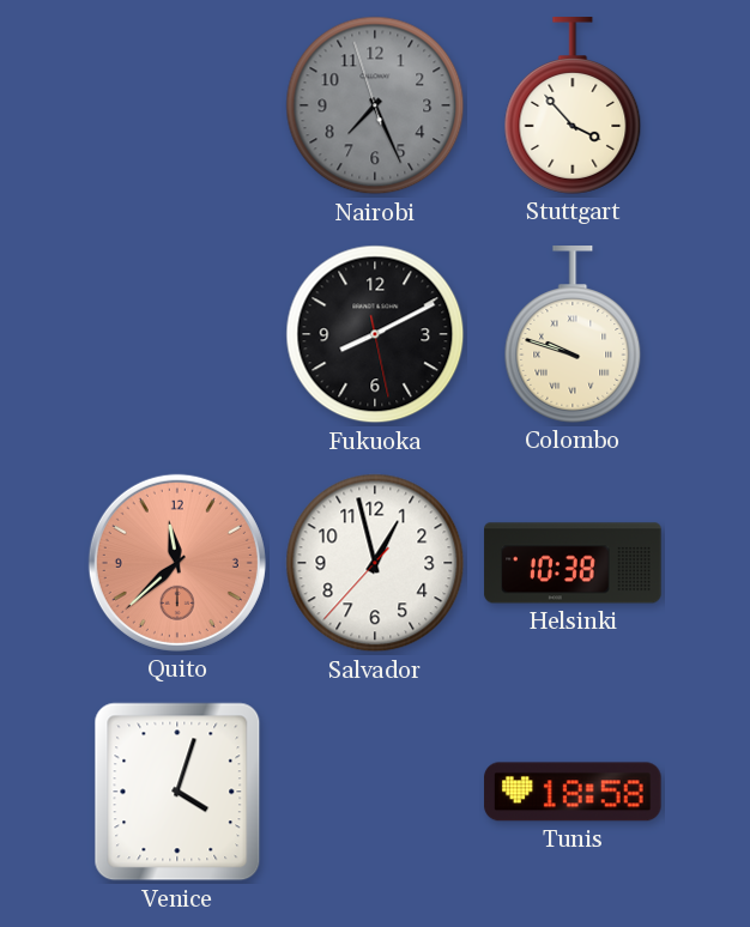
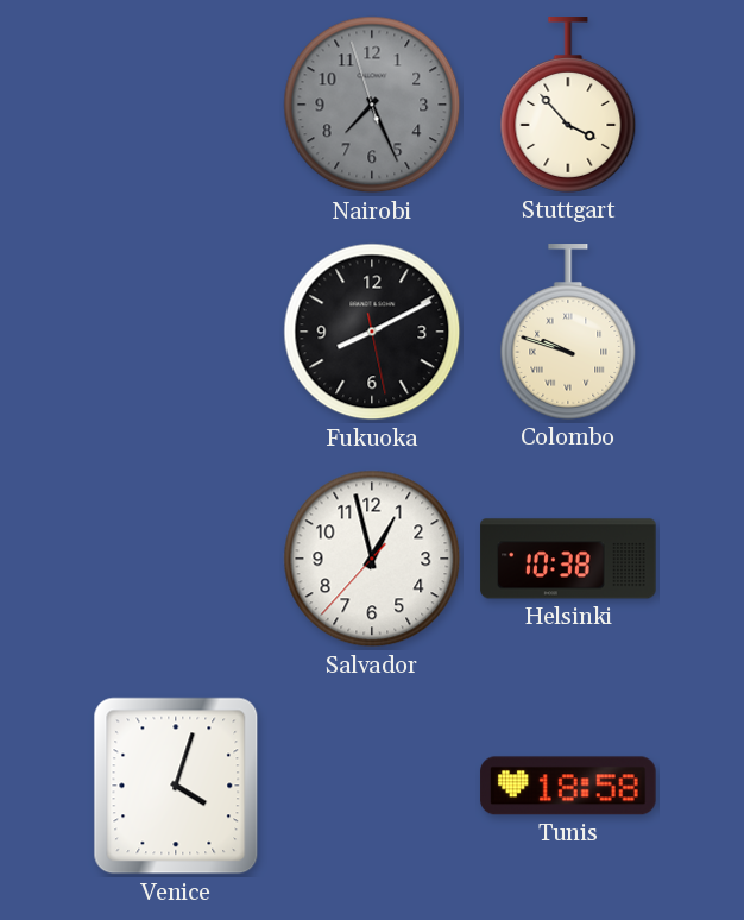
Quito: 11:38 -> none
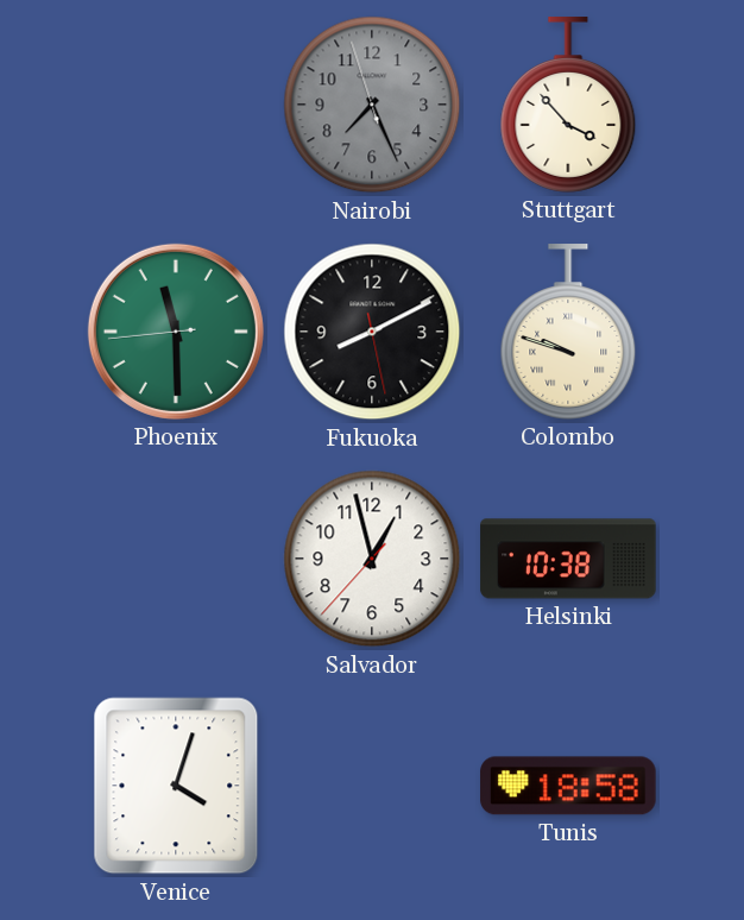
Phoenix: none -> 11:29
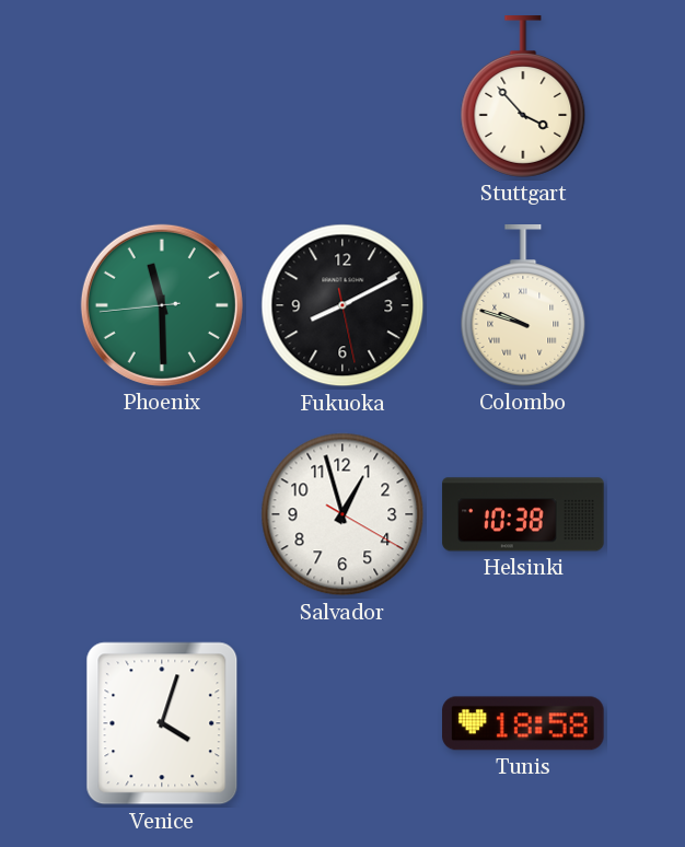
Nairobi: 7:25 -> none
Salvador: 12:57:37 -> 12:57:20
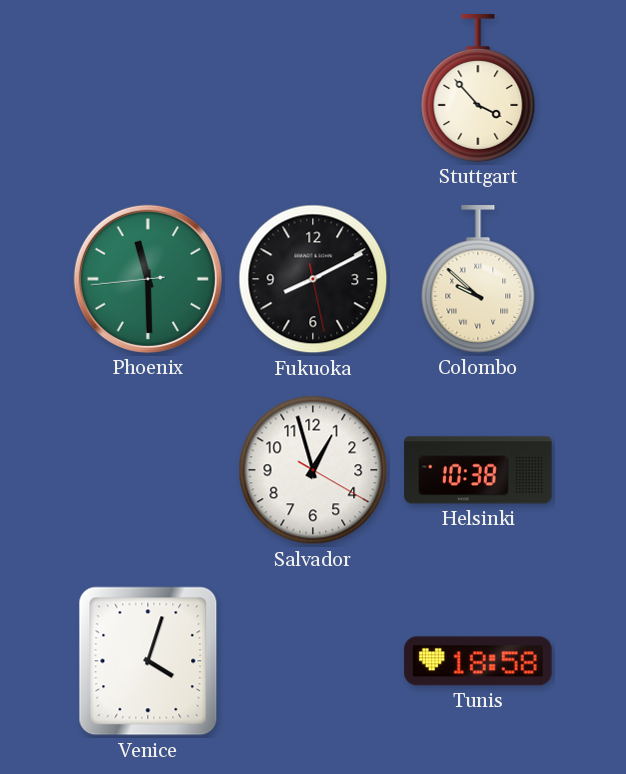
Colombo: 9:48 -> 9:52
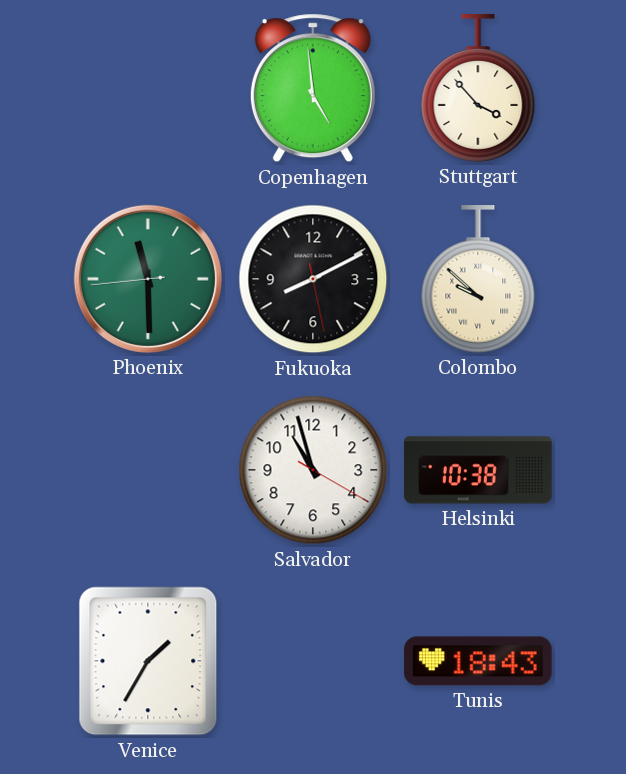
Copenhagen: none -> 4:59
Salvador: 12:57 -> 10:57
Venice: 4:03 -> 1:35
Tunis: 18:58 -> 18:43
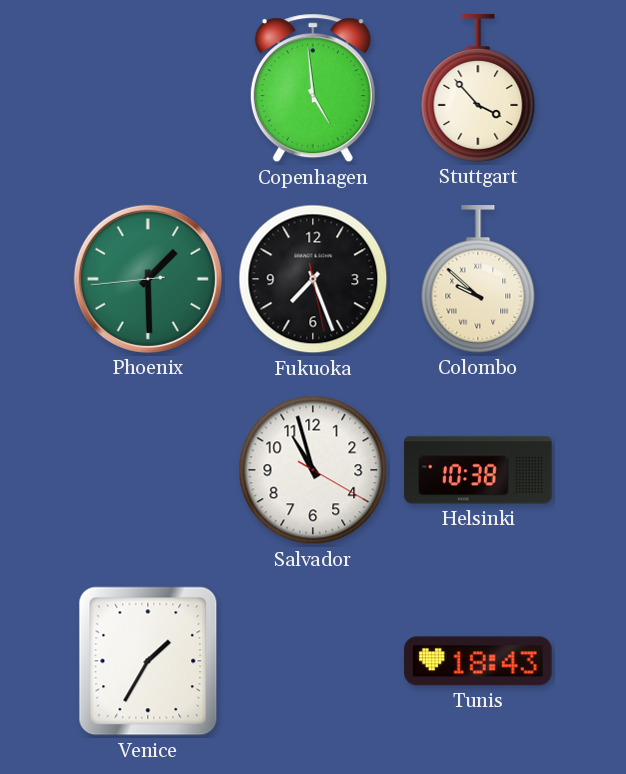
Phoenix: 11:29 -> 1:29
Fukuoka: 8:10 -> 7:26
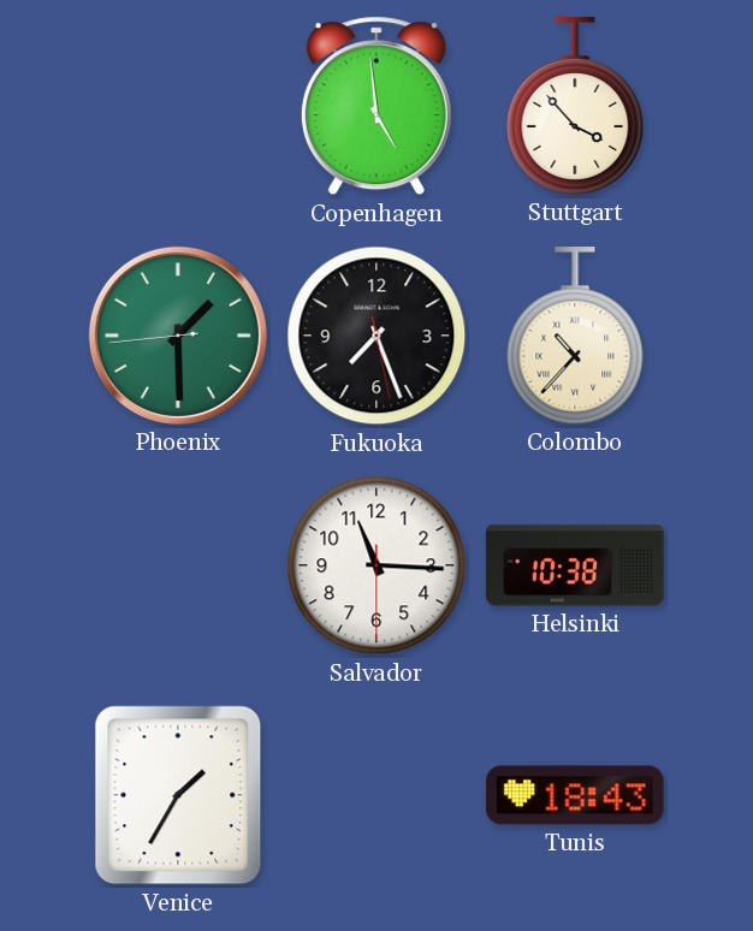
Colombo: 9:52 -> 10:37
Salvador: 10:57 -> 11:15
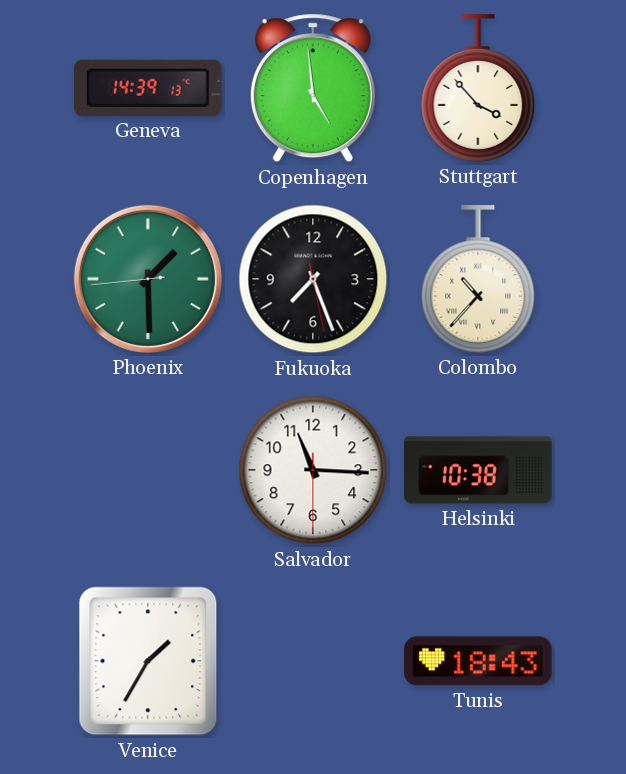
Geneva: none -> 14:39
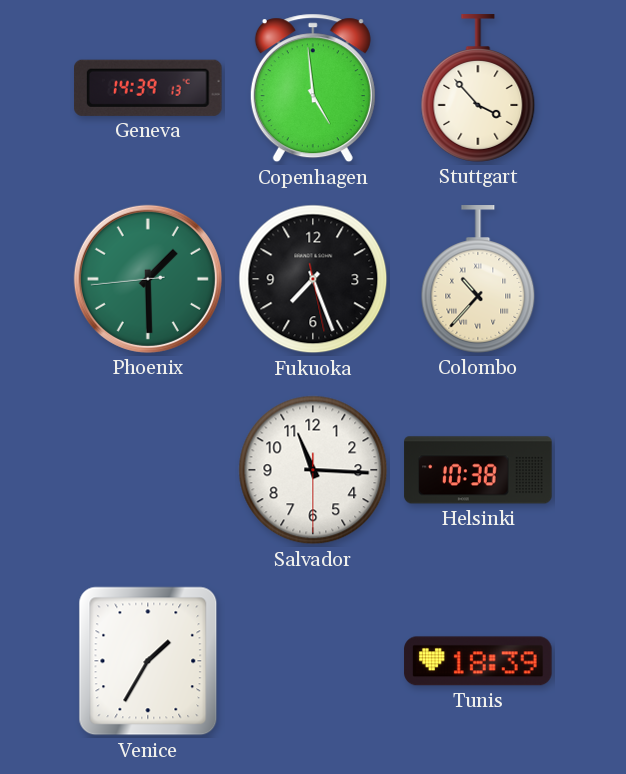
Tunis: 18:43 -> 18:39
